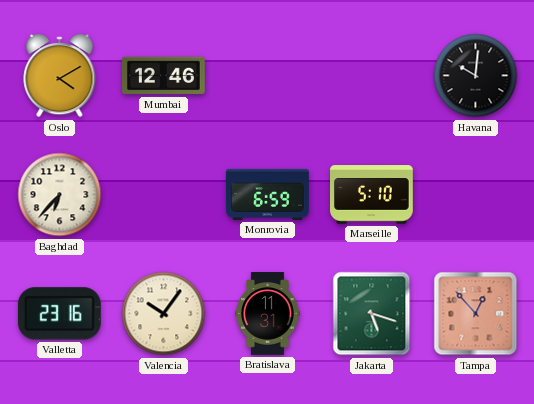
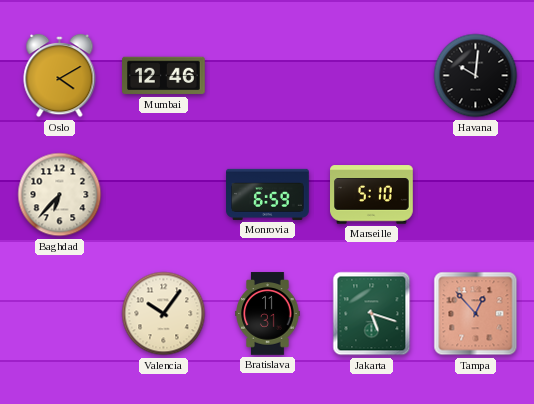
Valletta: 23:16 -> none
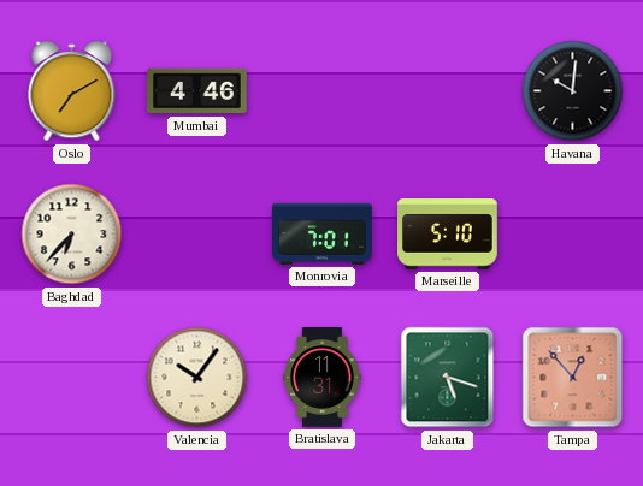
Oslo: 4:10 -> 7:10
Mumbai: 12:46 -> 4:46
Monrovia: 6:59 -> 7:01
